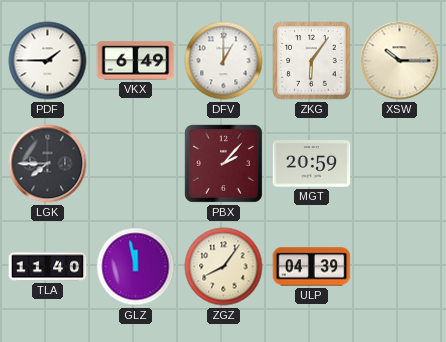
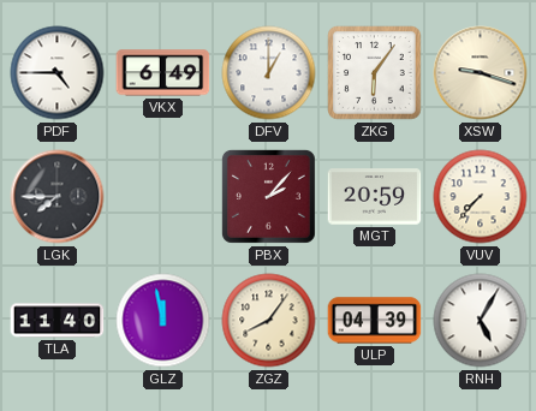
PDF: 1:45 -> 4:45
XSW: 10:15 -> 9:18
VUV: none -> 7:37
RNH: none -> 5:05
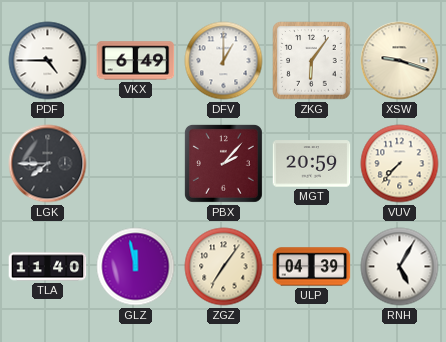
ZGZ: 8:06 -> 7:06
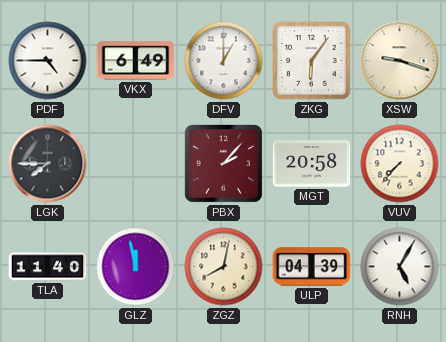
MGT: 20:59 -> 20:58
ZGZ: 7:06 -> 8:02
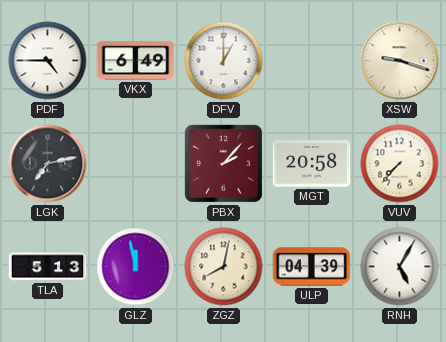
ZKG: 6:06 -> none
LGK: 7:45 -> 7:13
TLA: 11:40 -> 5:13
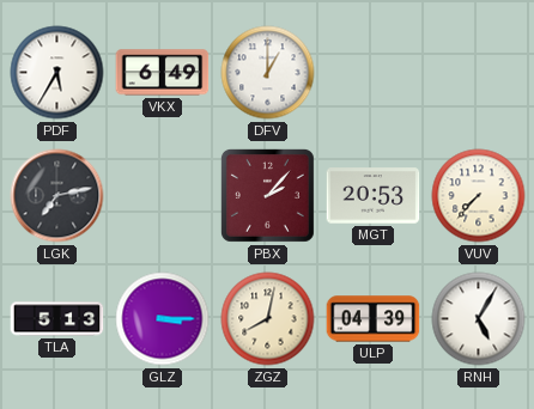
PDF: 4:45 -> 5:35
XSW: 9:18 -> none
MGT: 20:58 -> 20:53
GLZ: 11:58 -> 3:15
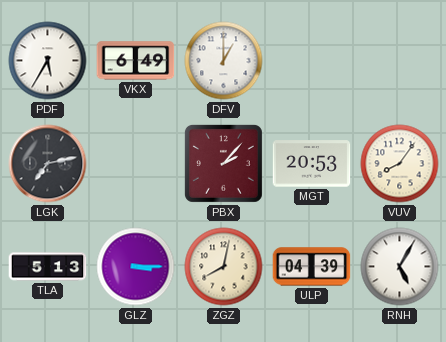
VUV: 7:37 -> 8:06
